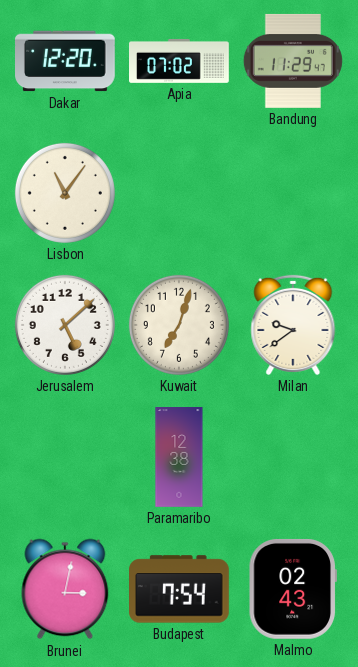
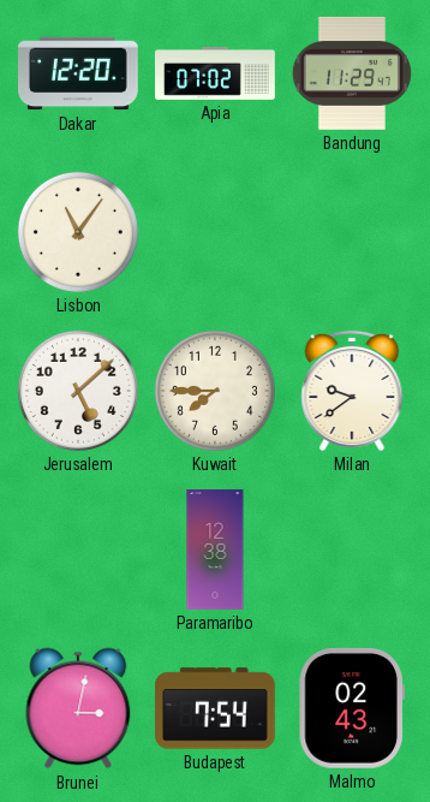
Kuwait: 7:03 -> 7:45
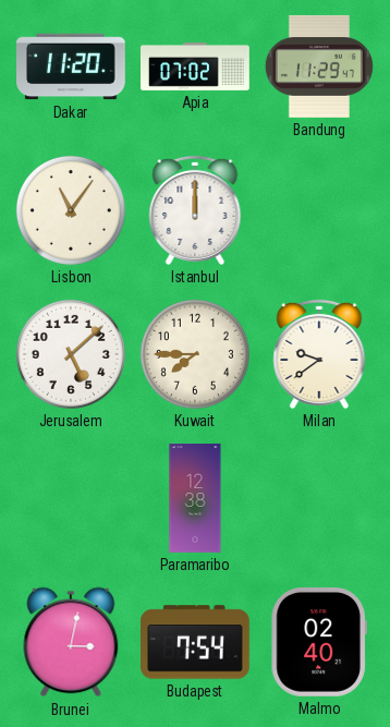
Dakar: 12:20 -> 11:20
Istanbul: none -> 12:00
Malmo: 02:43 -> 02:40
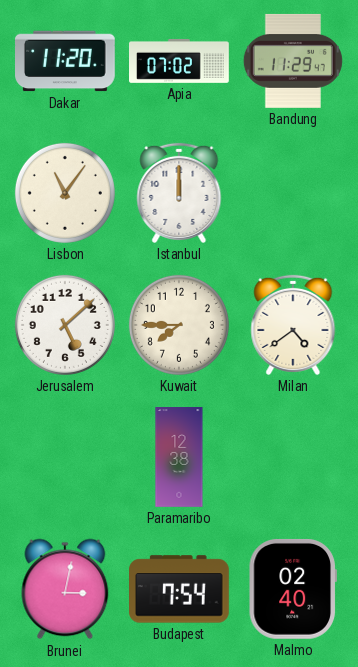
Milan: 9:39 -> 4:39
